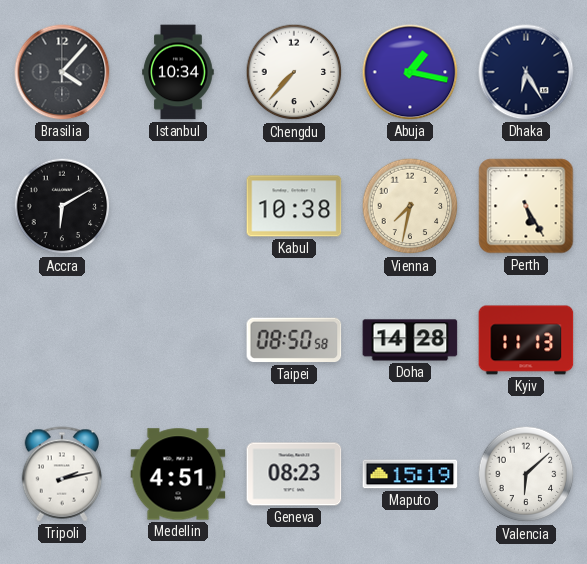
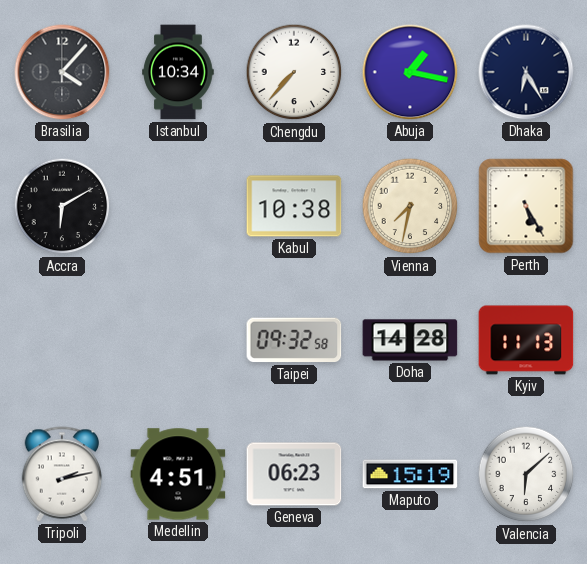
Taipei: 08:50 -> 09:32
Geneva: 08:23 -> 06:23
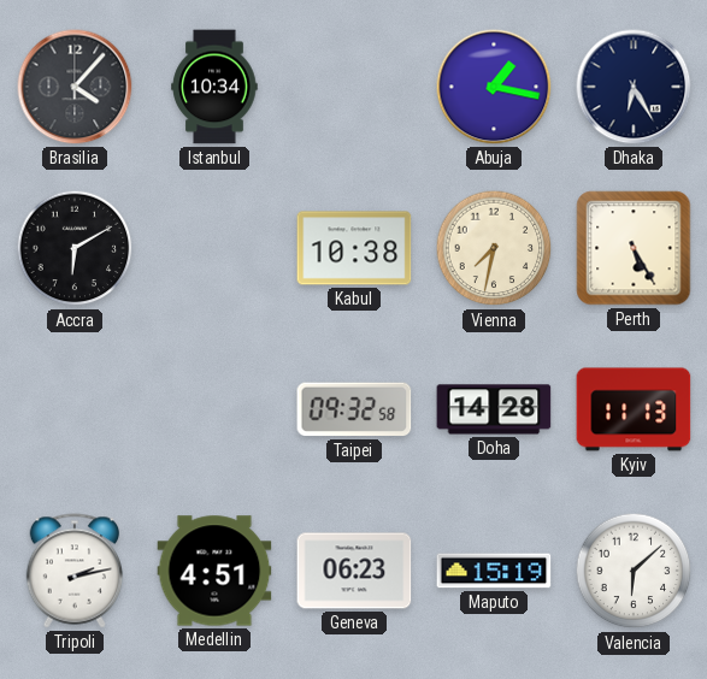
Chengdu: 7:37 -> none
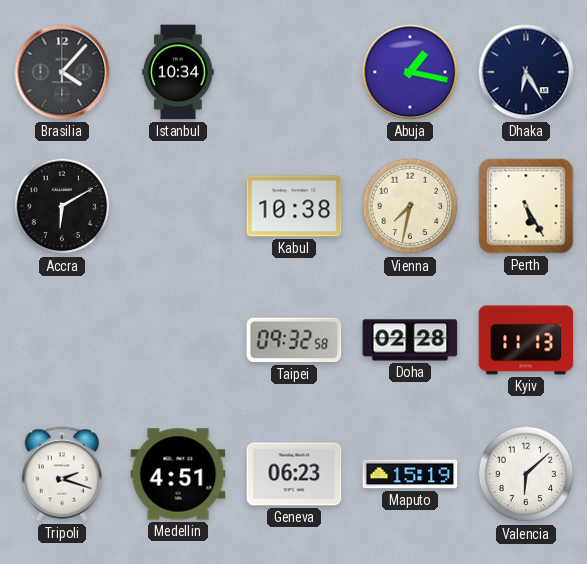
Doha: 14:28 -> 02:28
Tripoli: 2:13 -> 2:18
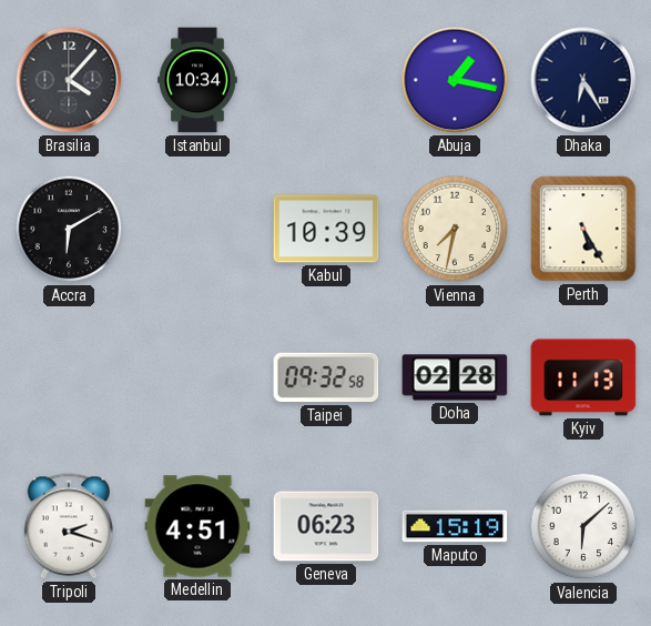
Kabul: 10:38 -> 10:39
